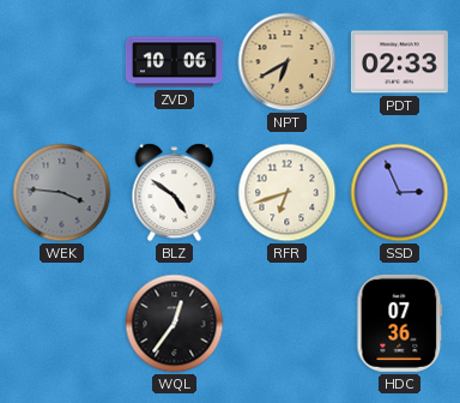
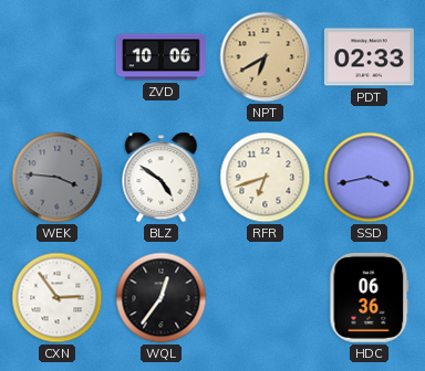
SSD: 2:56 -> 3:43
CXN: none -> 2:54
HDC: 07:36 -> 06:36
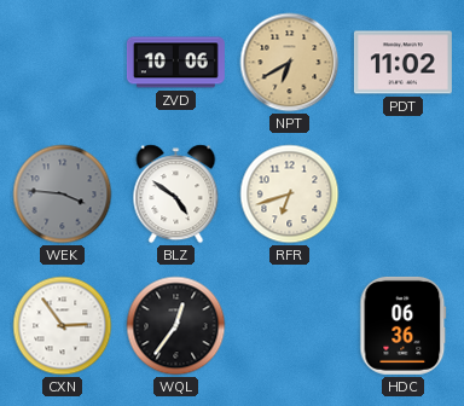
PDT: 02:33 -> 11:02
SSD: 3:43 -> none
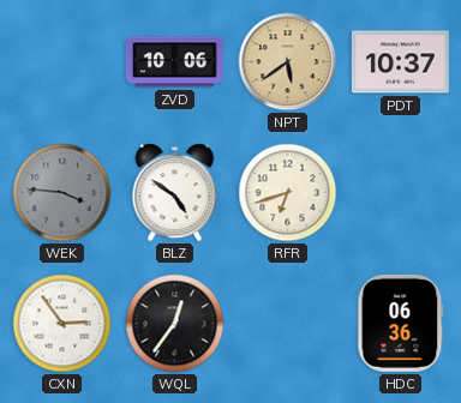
NPT: 6:40 -> 5:39
PDT: 11:02 -> 10:37
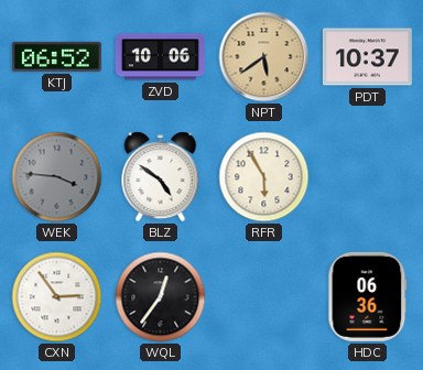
KTJ: none -> 06:52
RFR: 6:42 -> 5:55
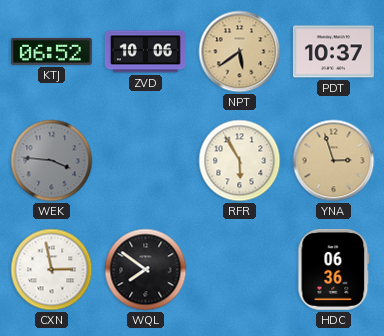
BLZ: 4:51 -> none
YNA: none -> 2:57
CXN: 2:54 -> 2:58
WQL: 12:36 -> 7:51
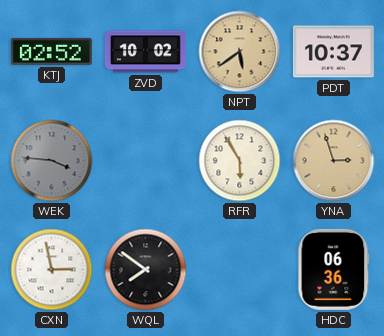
KTJ: 06:52 -> 02:52
ZVD: 10:06 -> 10:02
